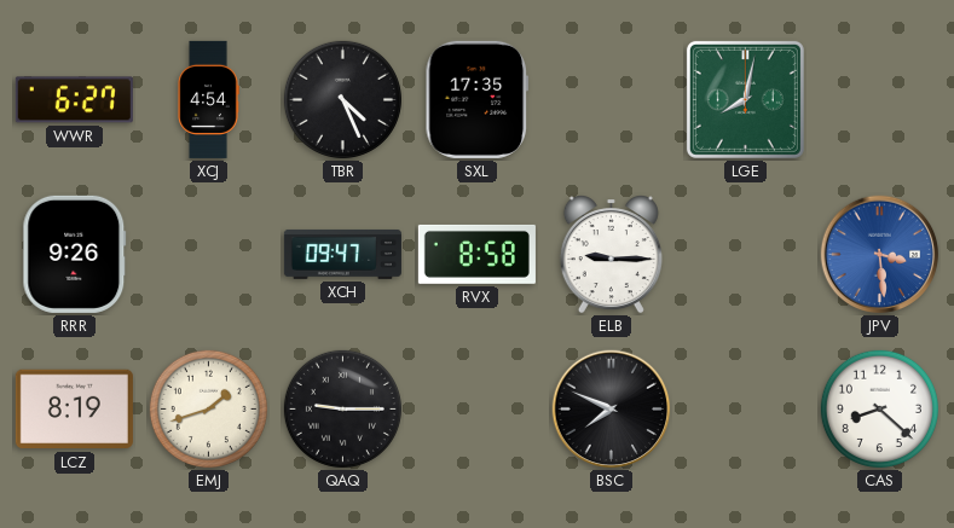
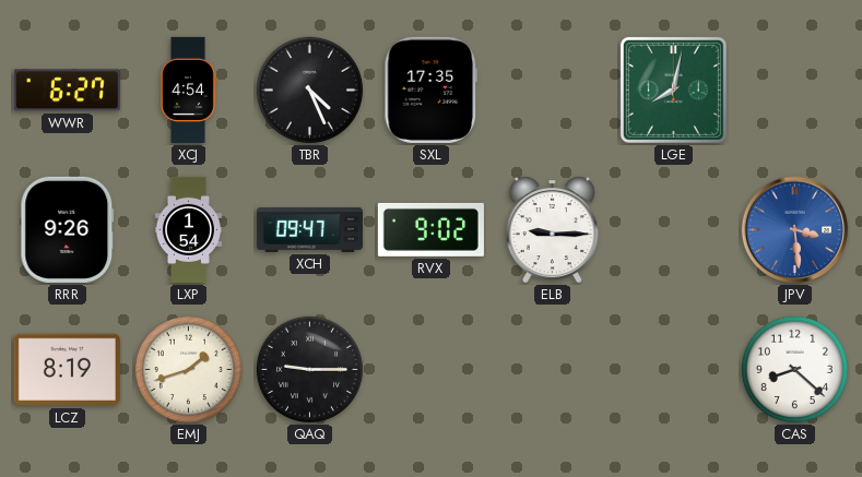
LXP: none -> 1:54
RVX: 8:58 -> 9:02
BSC: 7:49 -> none
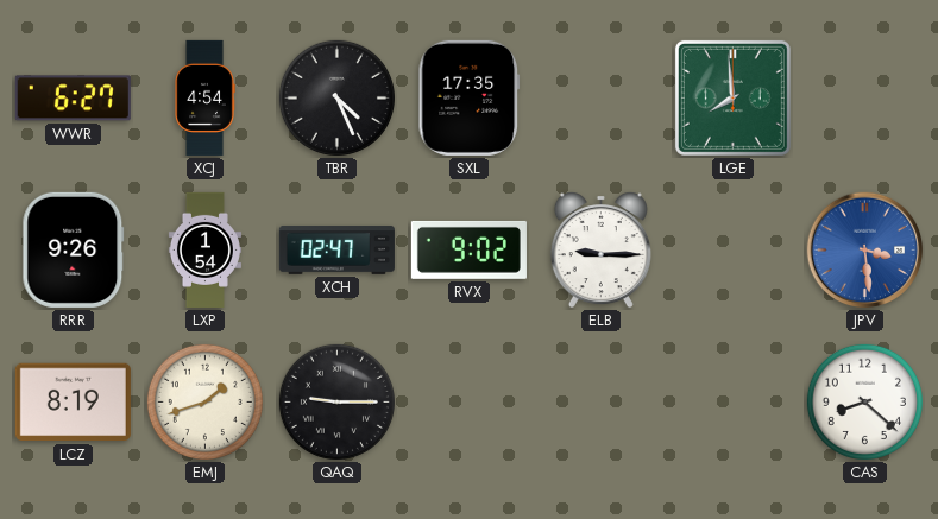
LGE: 8:02 -> 7:59
XCH: 09:47 -> 02:47
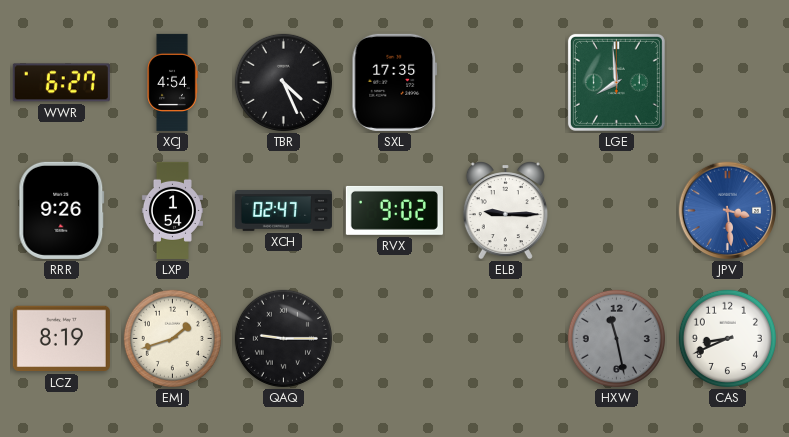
HXW: none -> 11:28
CAS: 8:22 -> 8:41
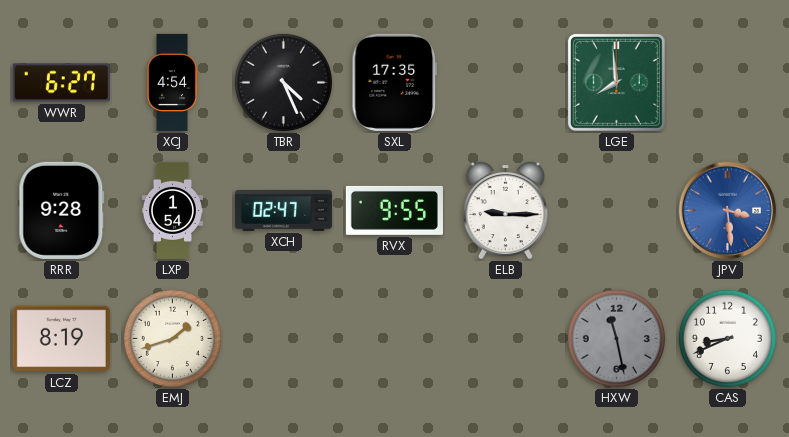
RRR: 9:26 -> 9:28
RVX: 9:02 -> 9:55
QAQ: 9:15 -> none
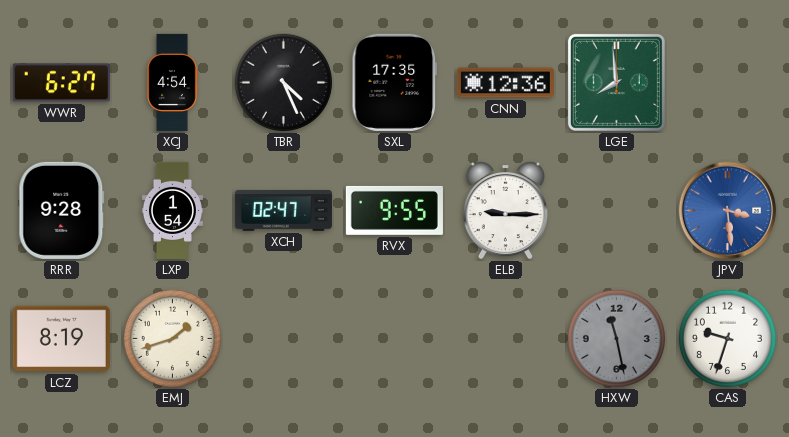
CNN: none -> 12:36
CAS: 8:41 -> 9:33
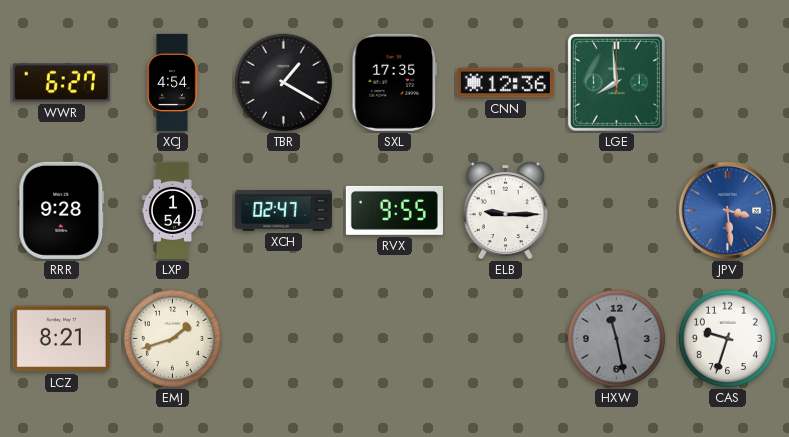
TBR: 4:26 -> 1:20
LCZ: 8:19 -> 8:21
